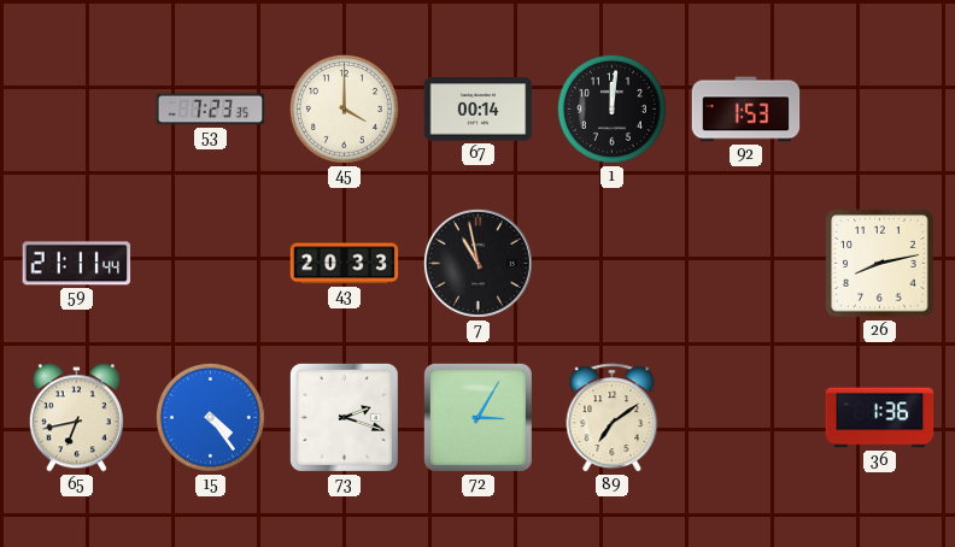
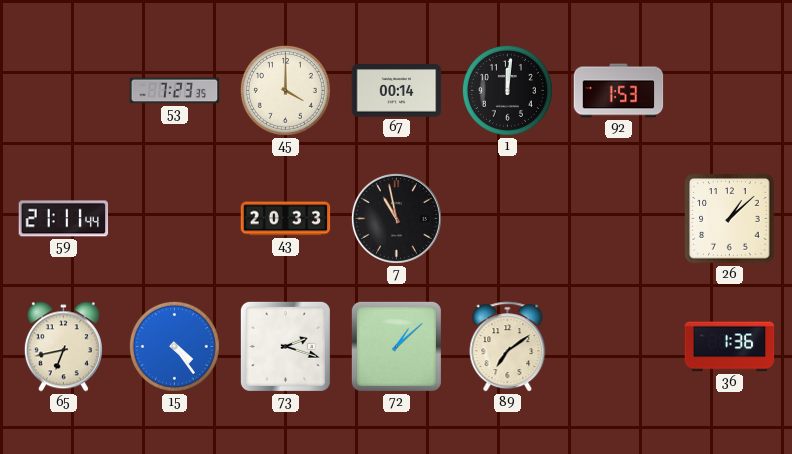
26: 8:13 -> 1:08
72: 3:05 -> 1:08
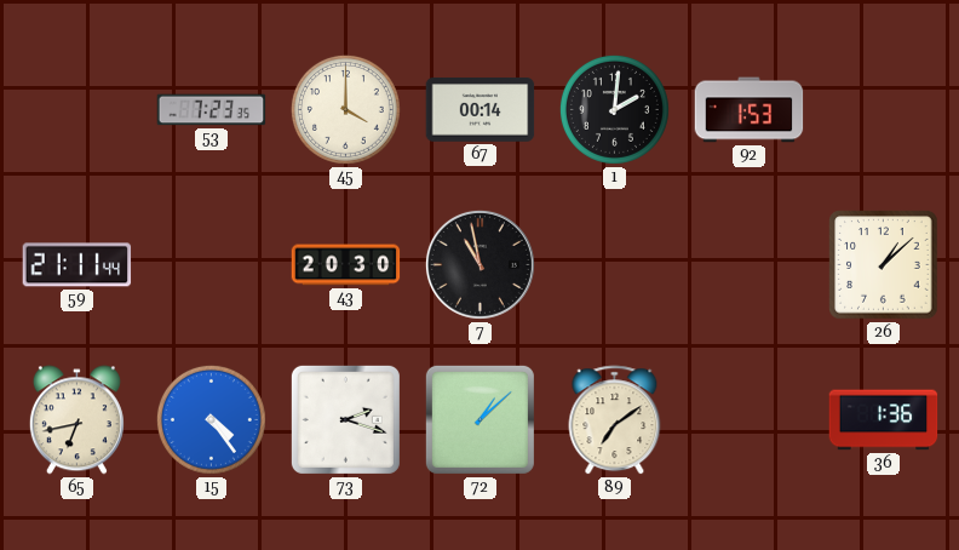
1: 12:01 -> 2:01
43: 20:33 -> 20:30
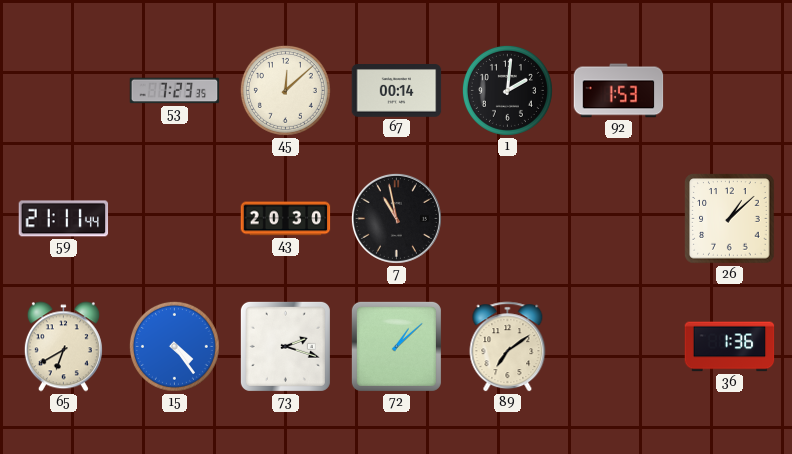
45: 4:00 -> 12:08
65: 6:43 -> 6:40
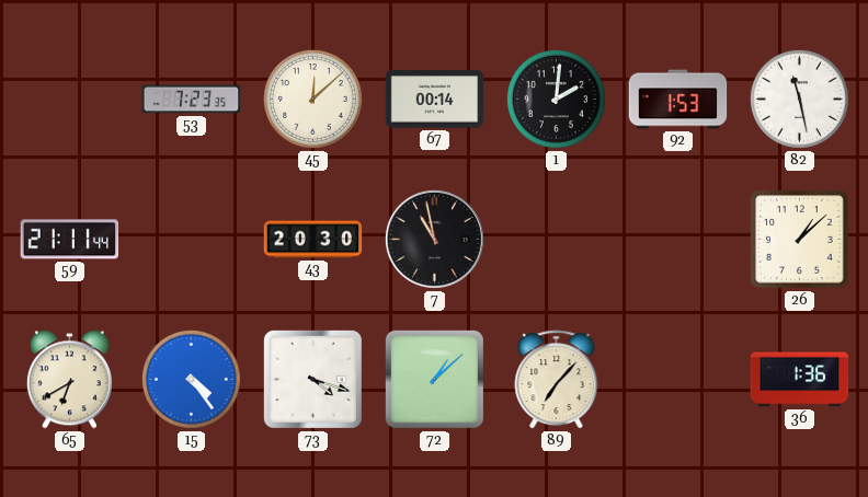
82: none -> 11:28
73: 2:18 -> 4:18
89: 7:09 -> 7:07
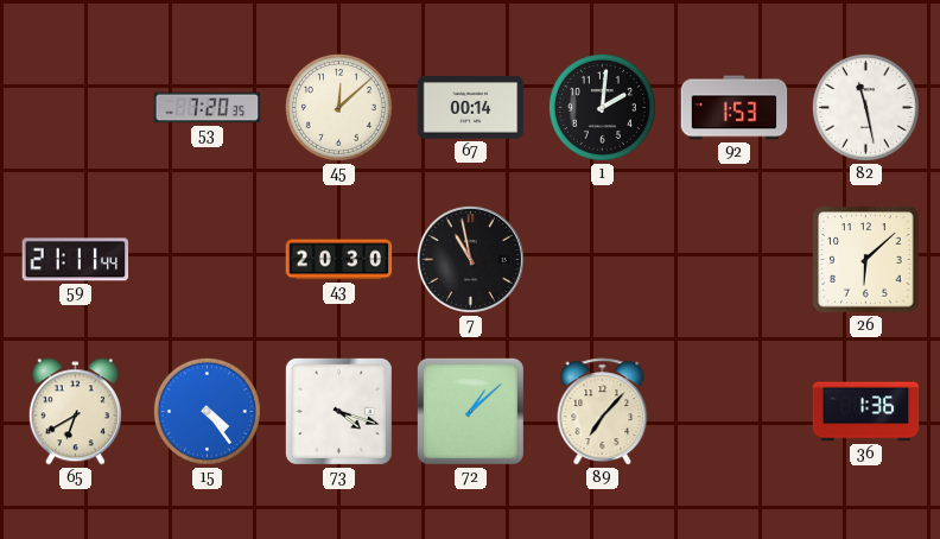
53: 7:23 -> 7:20
26: 1:08 -> 6:08
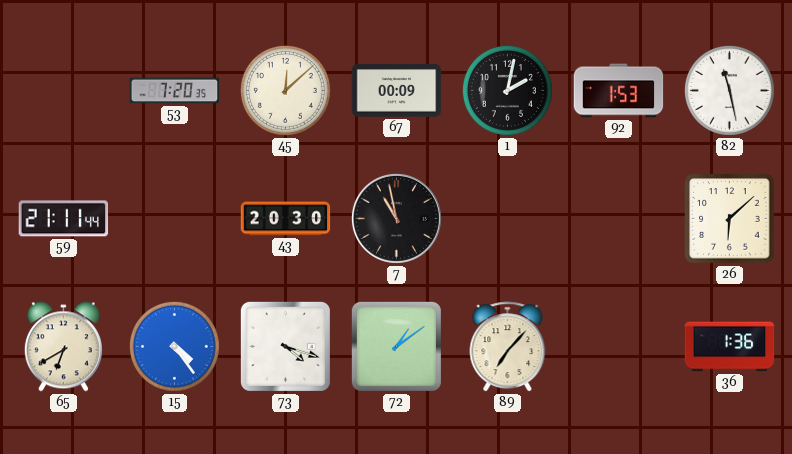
67: 00:14 -> 00:09
1: 2:01 -> 2:02
72: 1:08 -> 1:09
